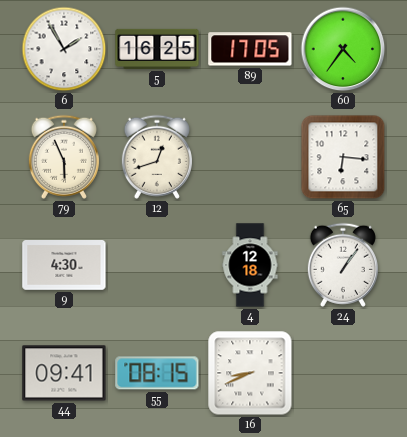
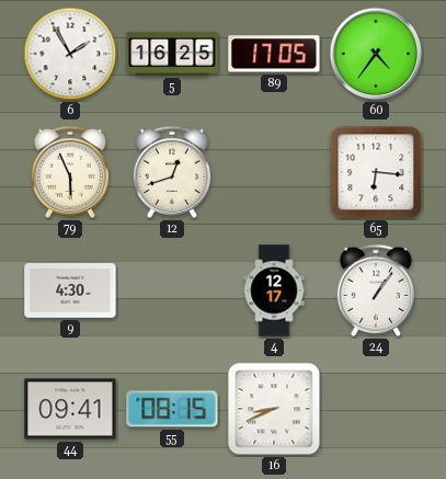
4: 12:18 -> 12:17
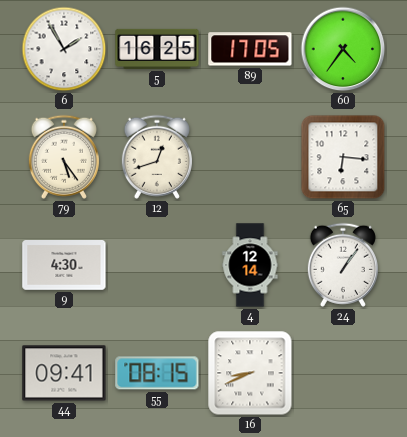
79: 5:56 -> 5:24
4: 12:17 -> 12:14
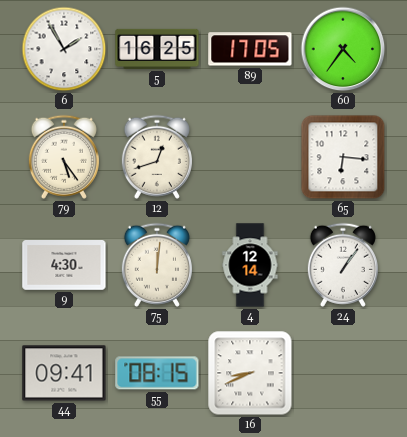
75: none -> 12:01
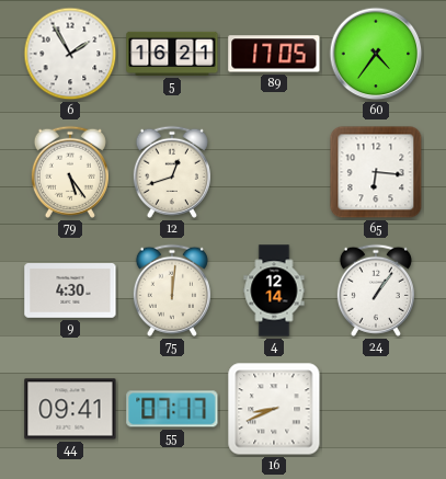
5: 16:25 -> 16:21
55: 08:15 -> 07:17
